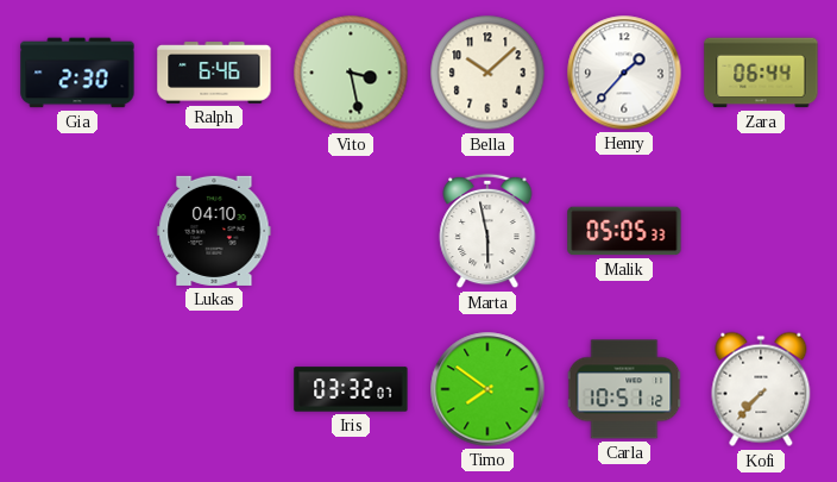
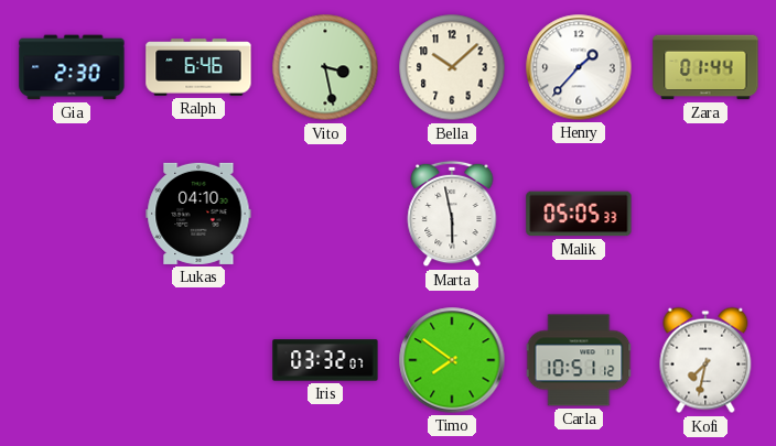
Zara: 06:44 -> 01:44
Kofi: 7:37 -> 7:32
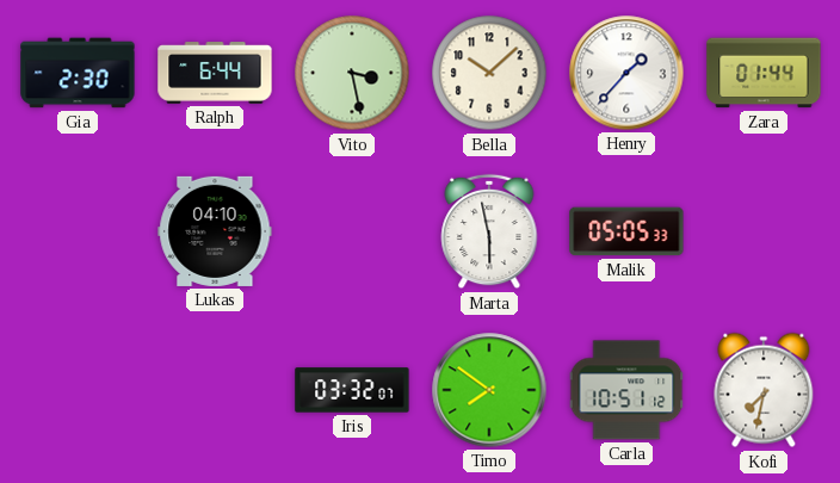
Ralph: 6:46 -> 6:44
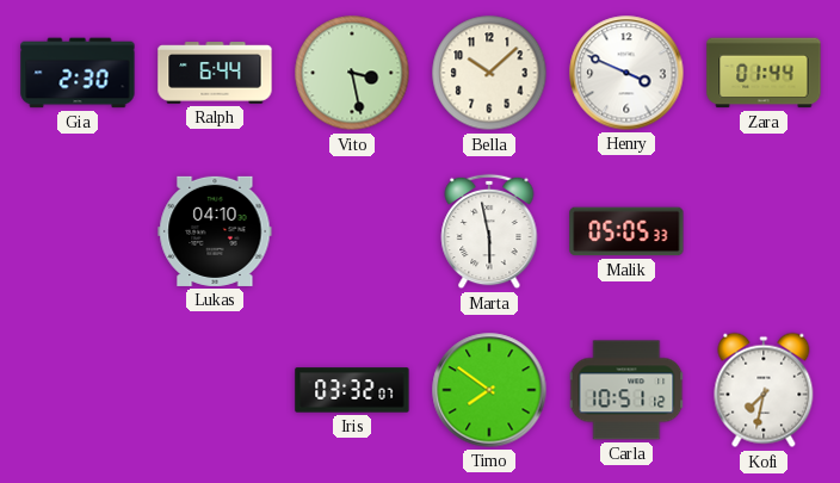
Henry: 1:37 -> 3:49
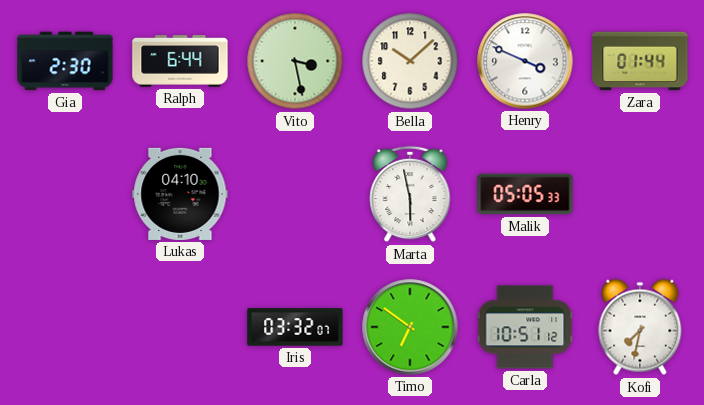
Timo: 7:51 -> 6:51
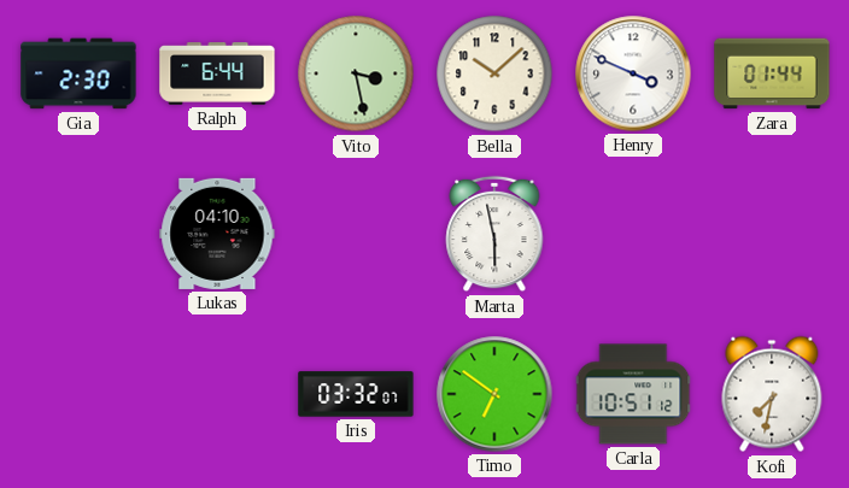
Malik: 05:05 -> none
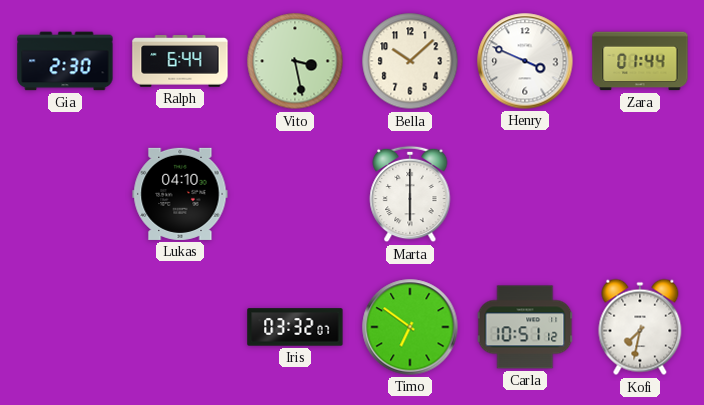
Marta: 5:58 -> 6:00
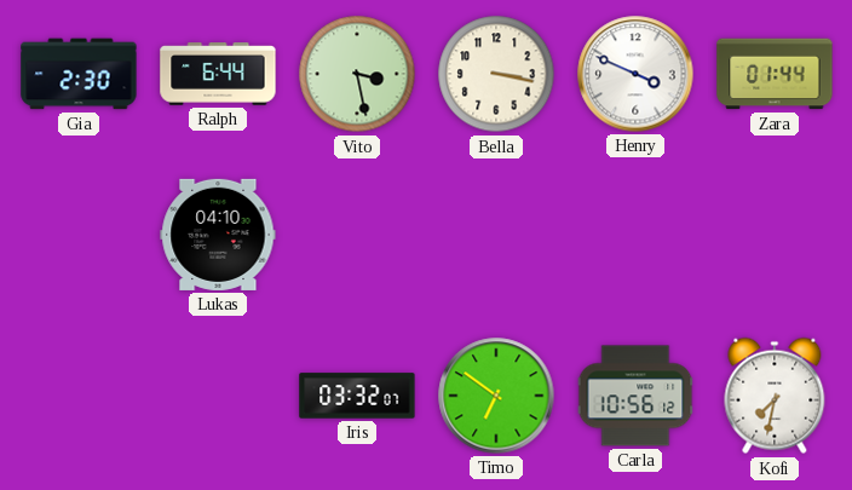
Bella: 10:08 -> 3:17
Marta: 6:00 -> none
Carla: 10:51 -> 10:56
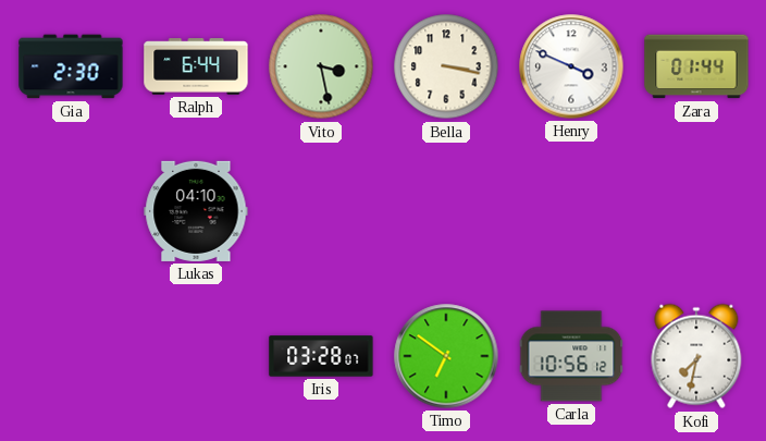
Iris: 03:32 -> 03:28
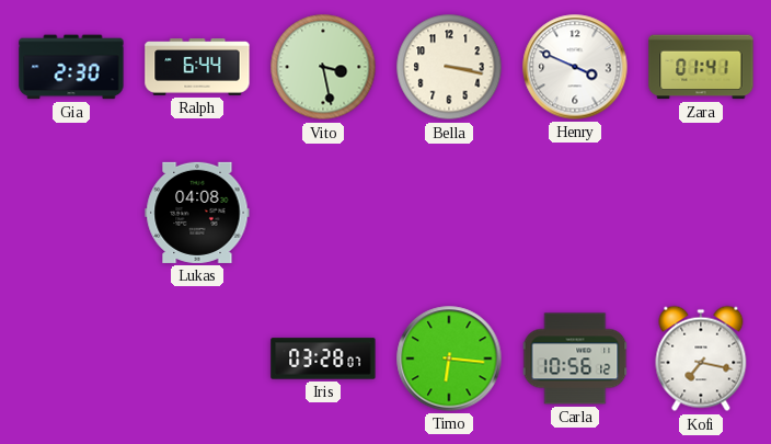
Zara: 01:44 -> 01:41
Lukas: 04:10 -> 04:08
Timo: 6:51 -> 6:16
Kofi: 7:32 -> 7:17
